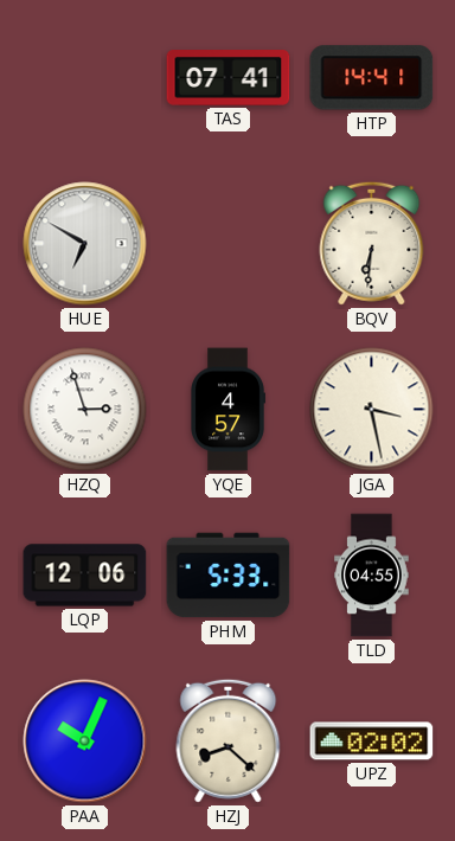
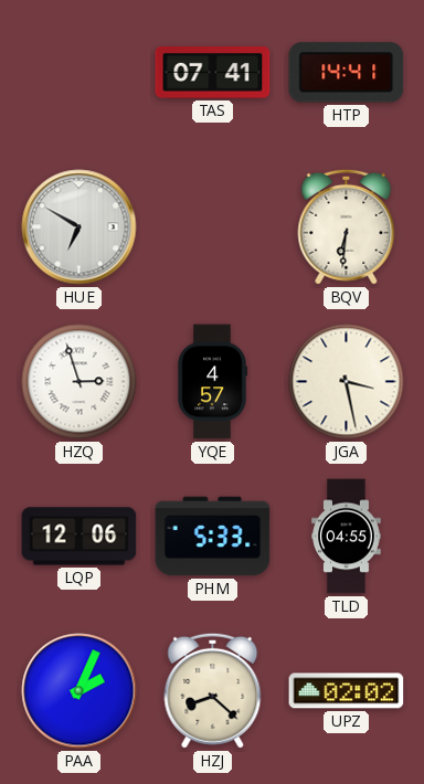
PAA: 10:04 -> 2:04
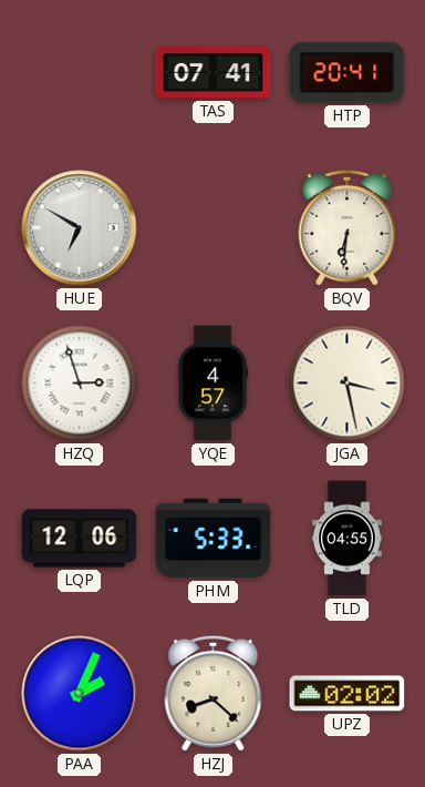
HTP: 14:41 -> 20:41
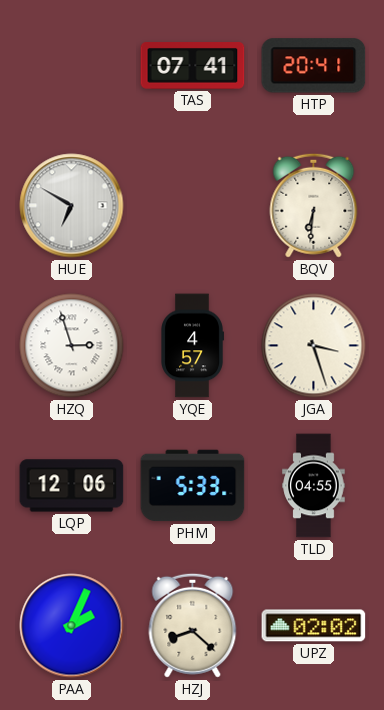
JGA: 3:28 -> 3:27
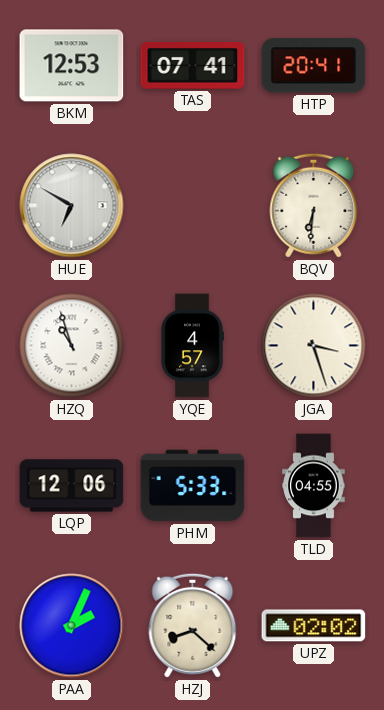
BKM: none -> 12:53
HZQ: 2:57 -> 10:57
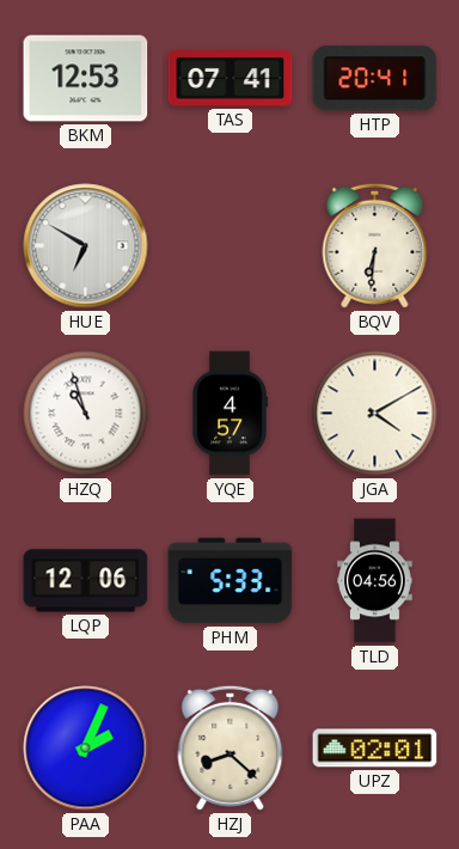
JGA: 3:27 -> 4:10
TLD: 04:55 -> 04:56
UPZ: 02:02 -> 02:01
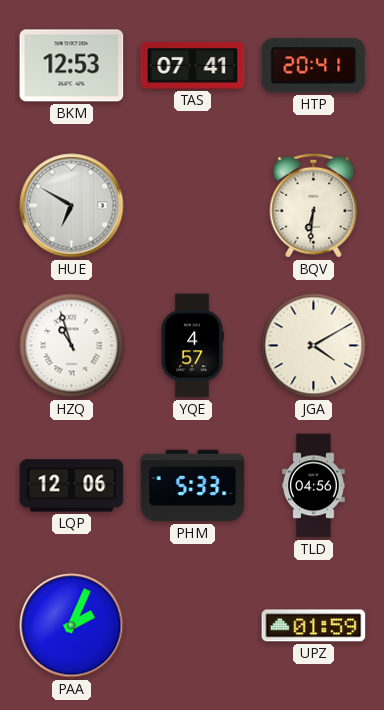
HZJ: 8:22 -> none
UPZ: 02:01 -> 01:59
